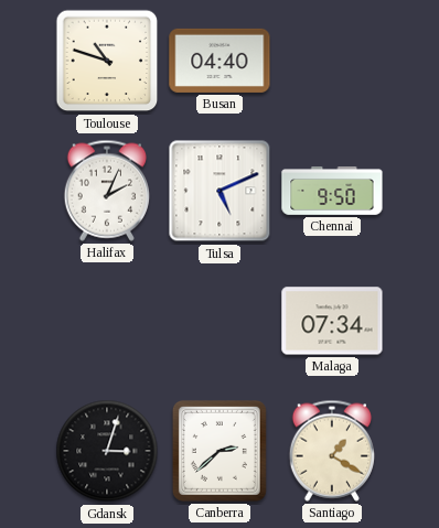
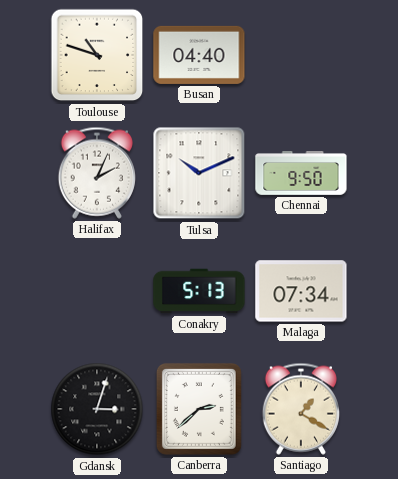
Tulsa: 5:11 -> 10:11
Conakry: none -> 5:13
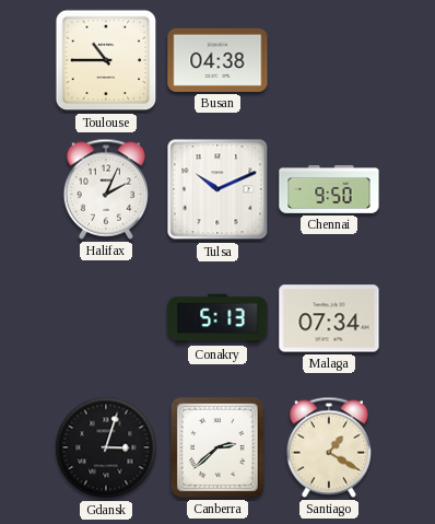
Toulouse: 10:48 -> 10:45
Busan: 04:40 -> 04:38
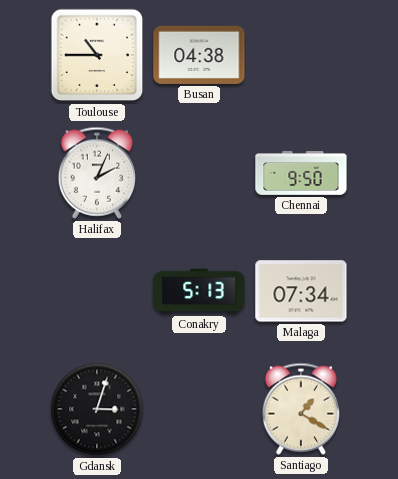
Tulsa: 10:11 -> none
Canberra: 2:38 -> none
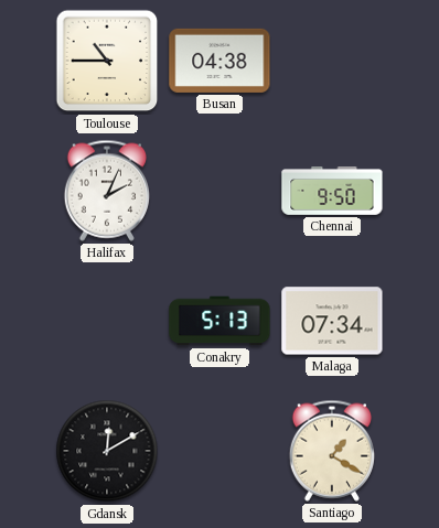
Gdansk: 3:03 -> 12:10
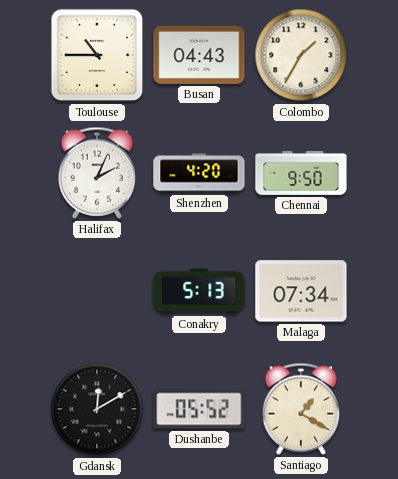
Busan: 04:38 -> 04:43
Colombo: none -> 1:35
Shenzhen: none -> 4:20
Dushanbe: none -> 05:52
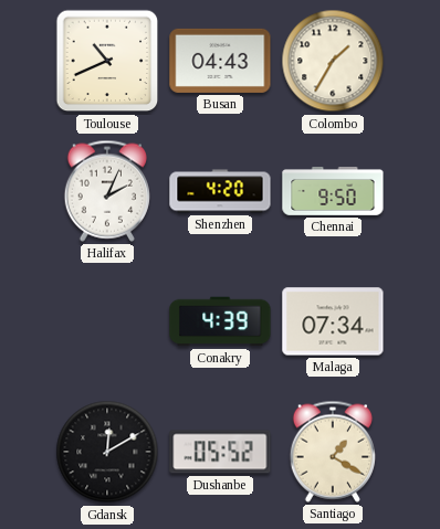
Toulouse: 10:45 -> 10:41
Conakry: 5:13 -> 4:39
